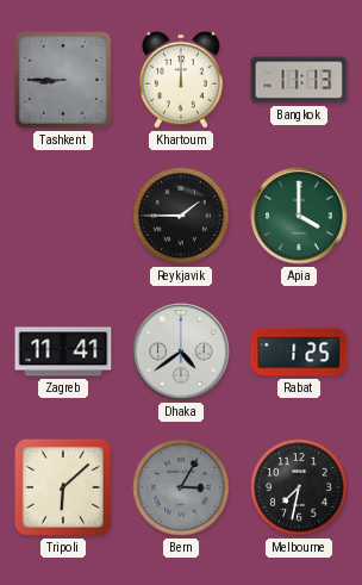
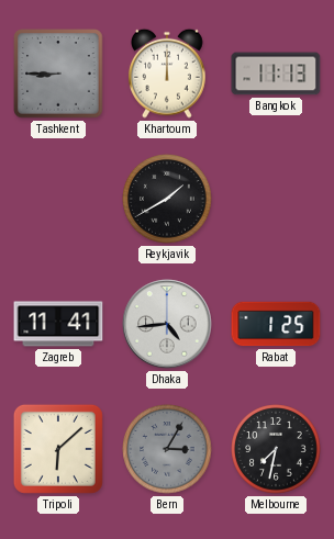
Reykjavik: 1:45 -> 1:40
Apia: 4:00 -> none
Dhaka: 4:39 -> 4:44
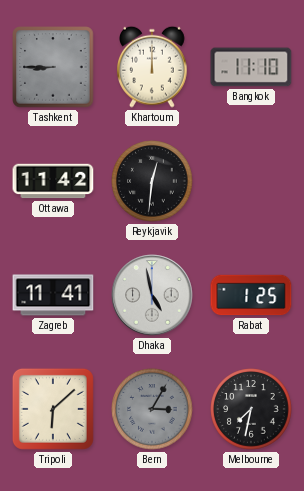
Bangkok: 11:13 -> 11:10
Ottawa: none -> 11:42
Reykjavik: 1:40 -> 12:31
Dhaka: 4:44 -> 4:58
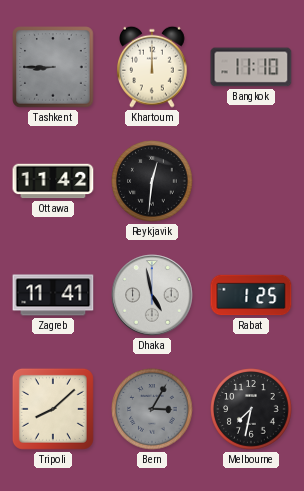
Tripoli: 6:08 -> 8:08
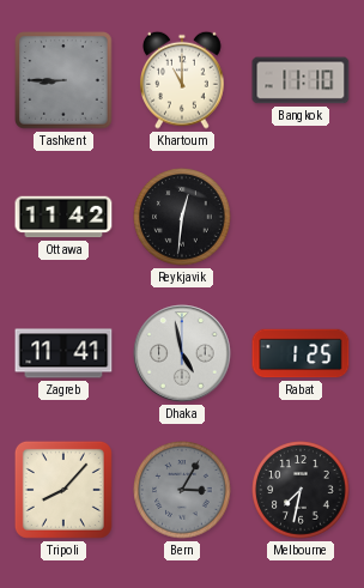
Khartoum: 12:00 -> 11:00
Tripoli: 8:08 -> 8:07
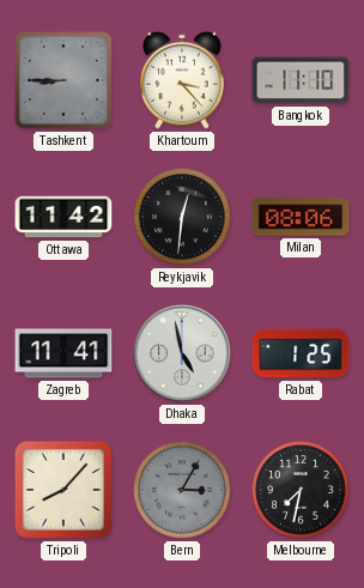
Khartoum: 11:00 -> 3:23
Milan: none -> 08:06
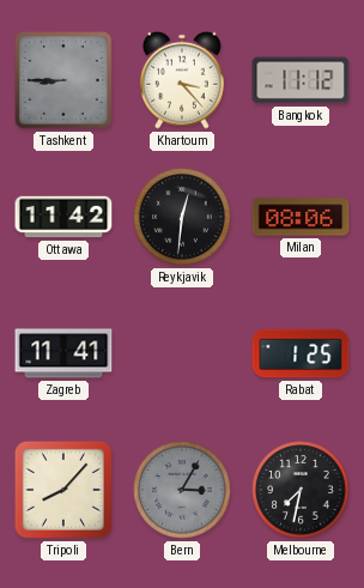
Bangkok: 11:10 -> 11:12
Dhaka: 4:58 -> none
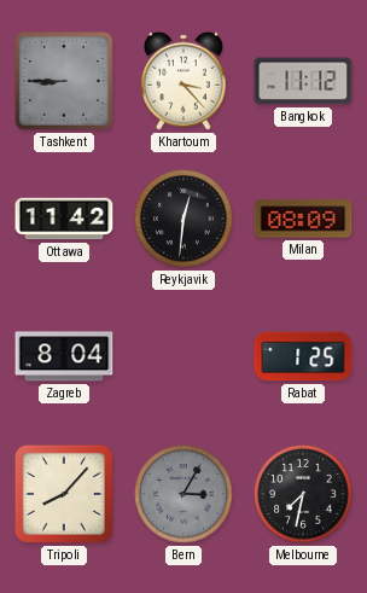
Milan: 08:06 -> 08:09
Zagreb: 11:41 -> 8:04
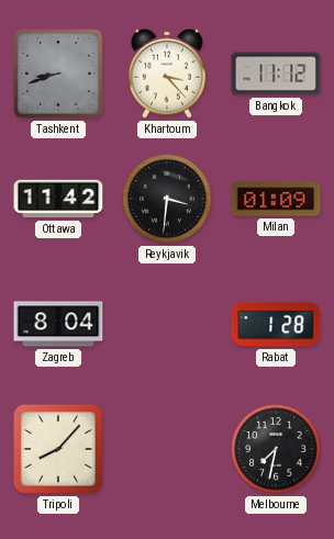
Tashkent: 8:45 -> 8:42
Reykjavik: 12:31 -> 3:31
Milan: 08:09 -> 01:09
Rabat: 1:25 -> 1:28
Bern: 3:05 -> none
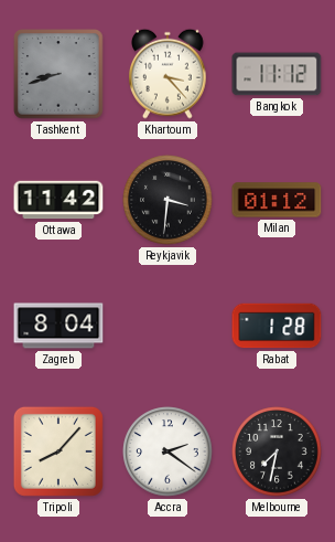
Milan: 01:09 -> 01:12
Accra: none -> 2:21
